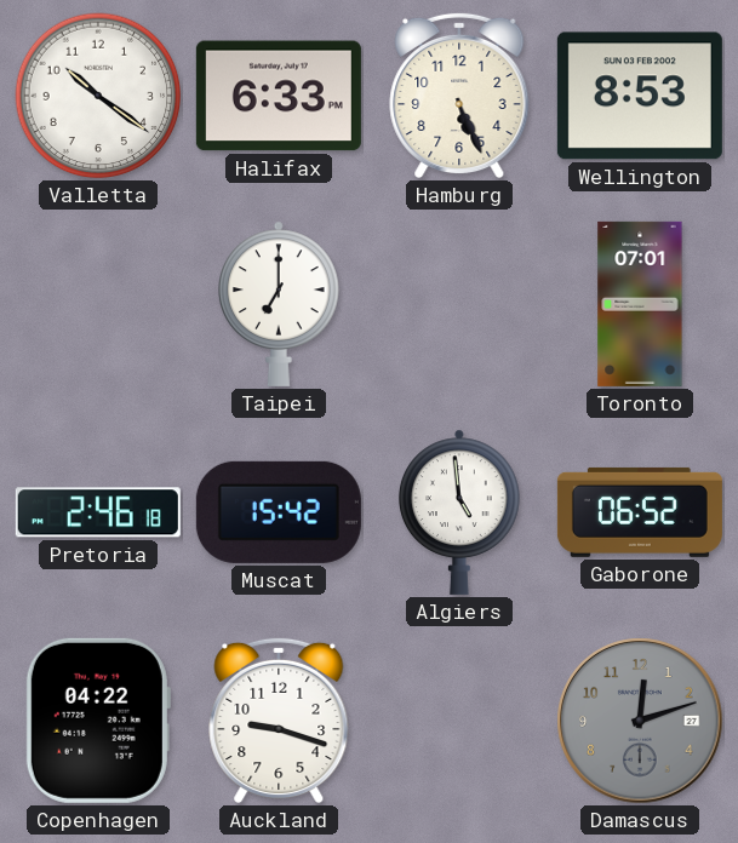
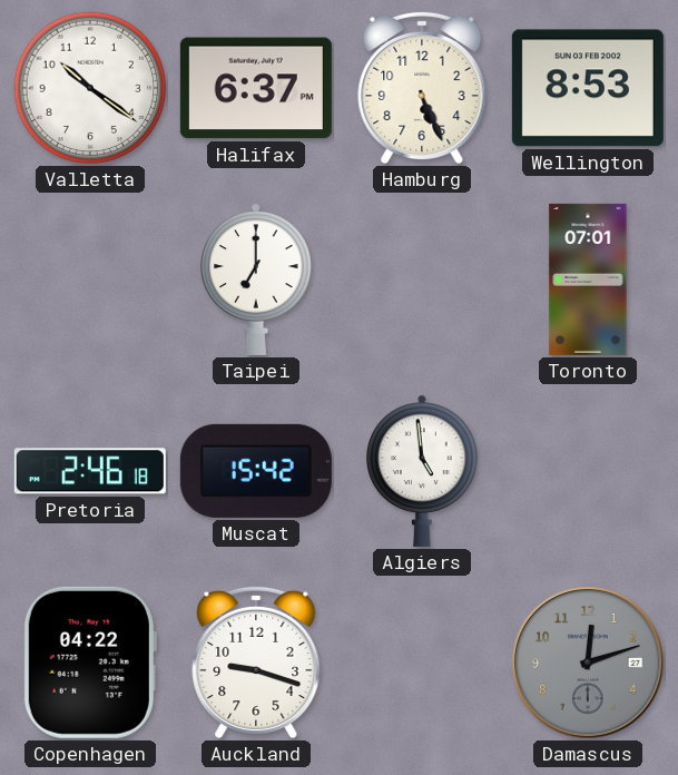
Halifax: 6:33 -> 6:37
Gaborone: 06:52 -> none
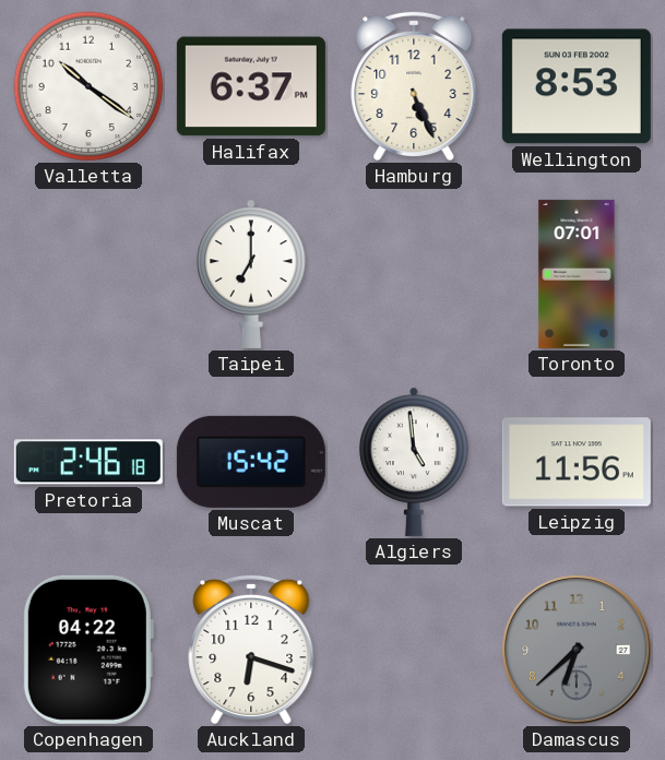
Leipzig: none -> 11:56
Auckland: 9:18 -> 6:18
Damascus: 12:12 -> 6:38
